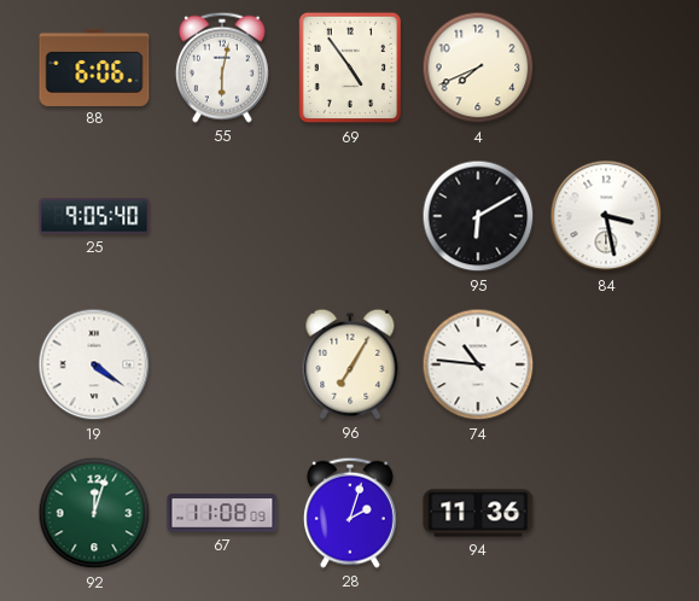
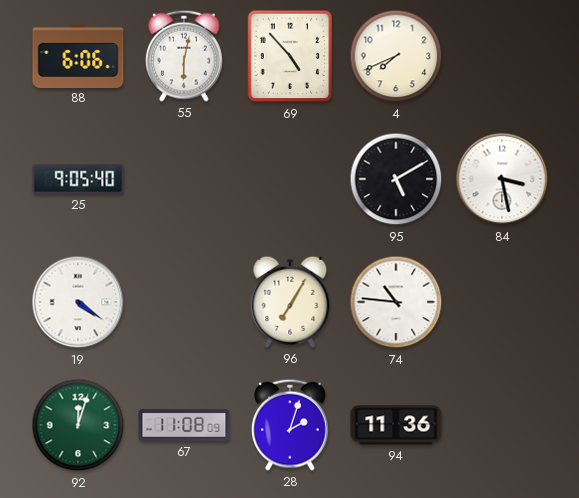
69: 4:54 -> 4:53
95: 6:10 -> 5:10
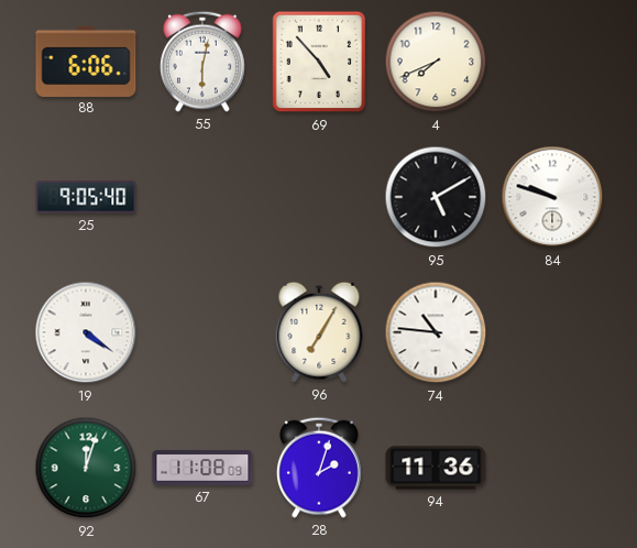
84: 3:28 -> 9:48
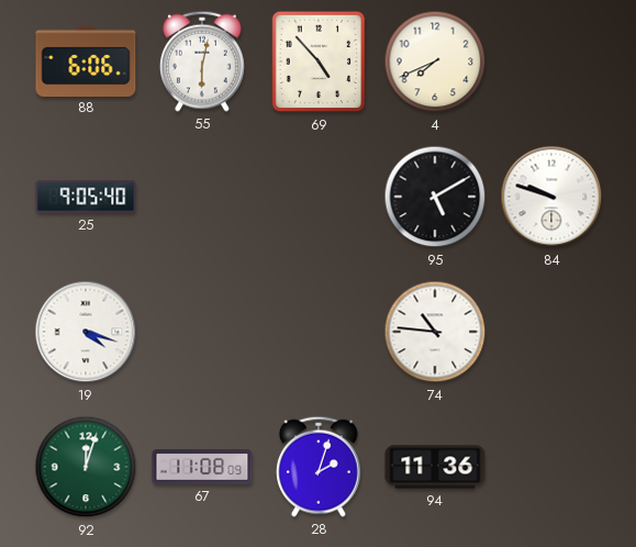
19: 4:21 -> 4:18
96: 7:05 -> none
